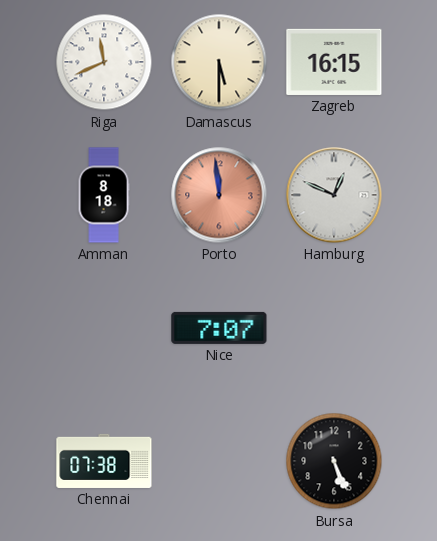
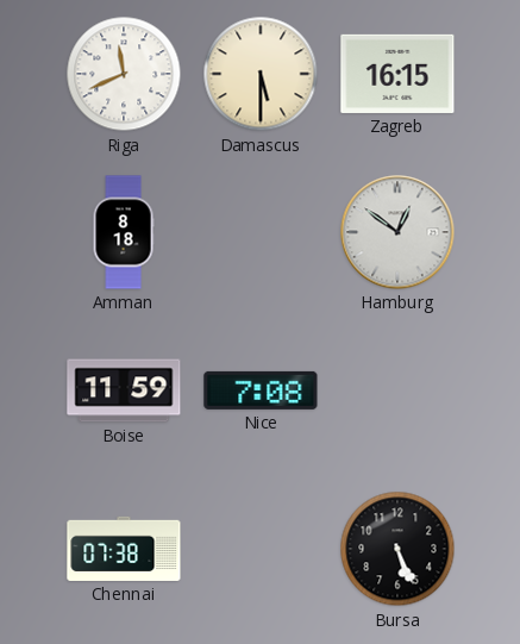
Porto: 11:59 -> none
Hamburg: 12:49 -> 12:51
Boise: none -> 11:59
Nice: 7:07 -> 7:08
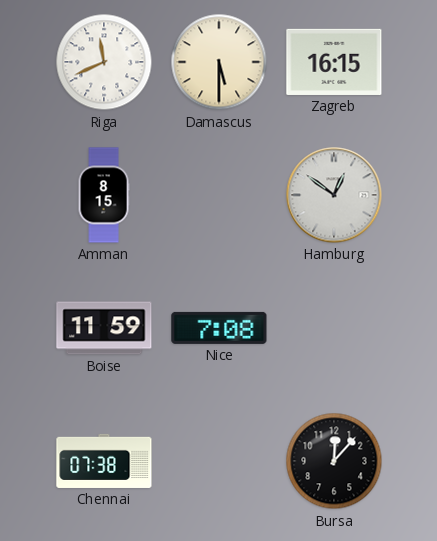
Amman: 8:18 -> 8:15
Bursa: 5:26 -> 12:07
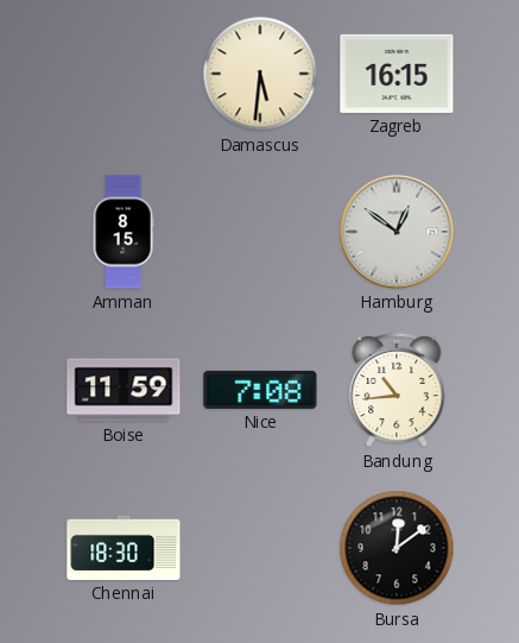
Riga: 11:41 -> none
Damascus: 5:30 -> 5:31
Bandung: none -> 10:44
Chennai: 07:38 -> 18:30
Bursa: 12:07 -> 12:09
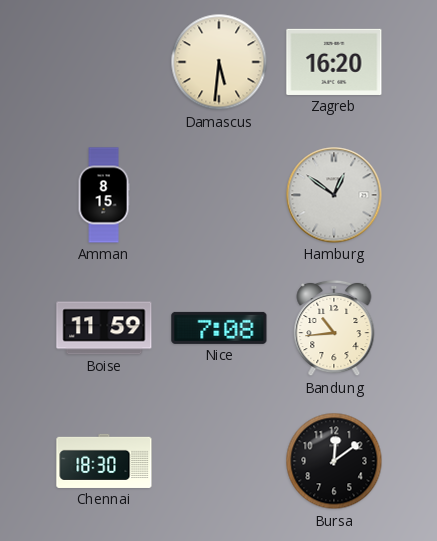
Zagreb: 16:15 -> 16:20
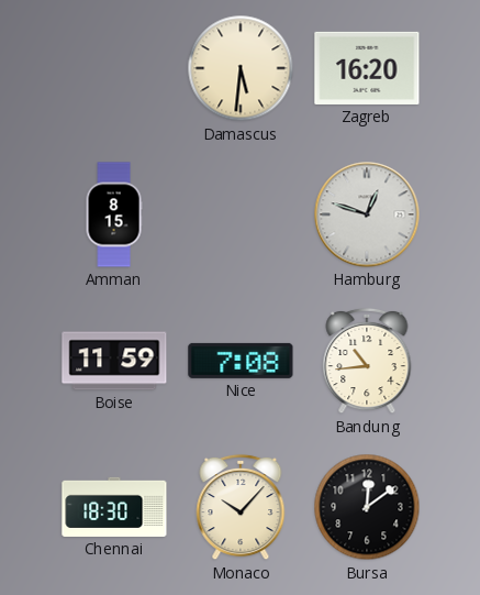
Hamburg: 12:51 -> 12:48
Monaco: none -> 10:07
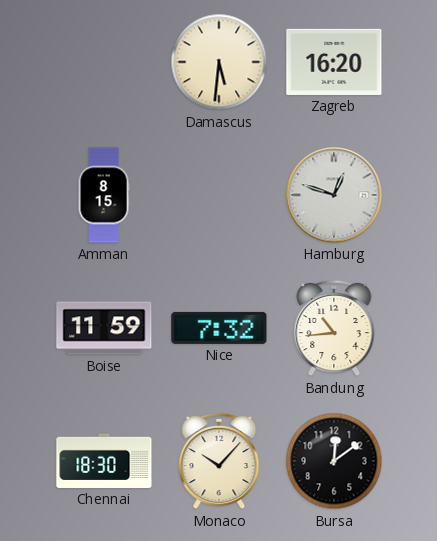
Nice: 7:08 -> 7:32
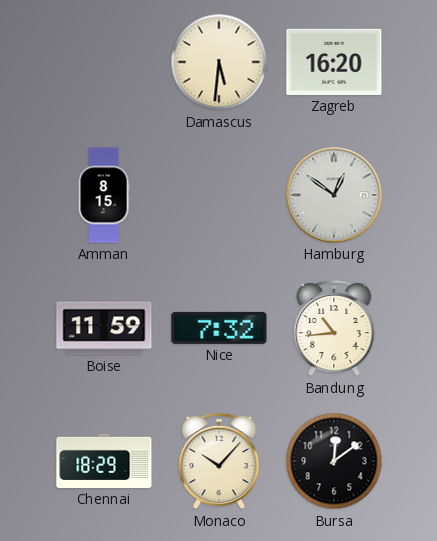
Hamburg: 12:48 -> 12:51
Chennai: 18:30 -> 18:29
